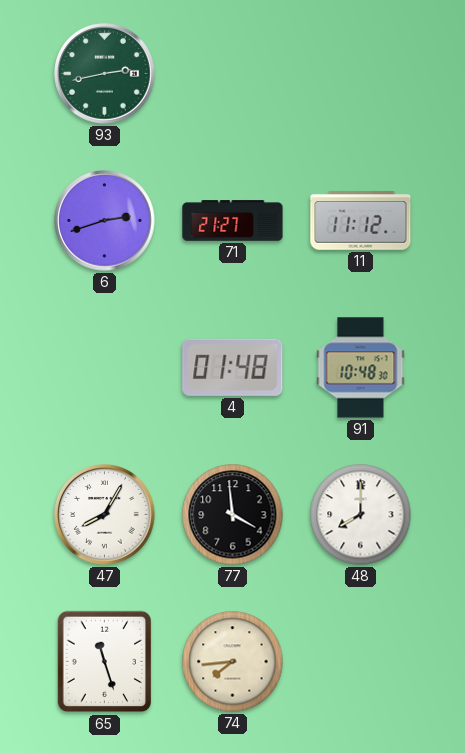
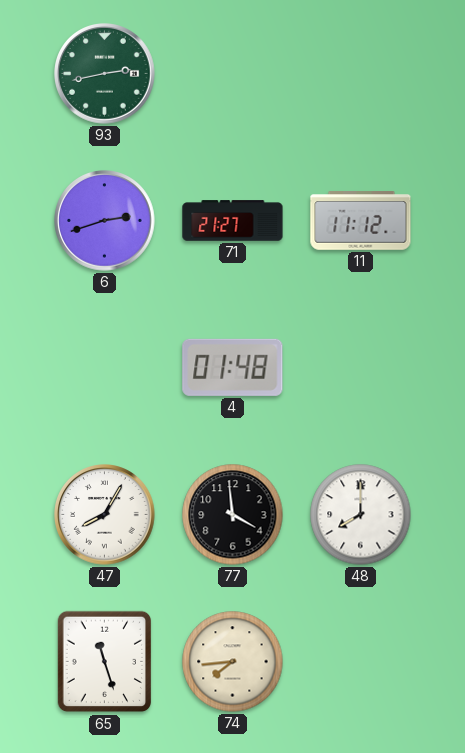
91: 10:48 -> none
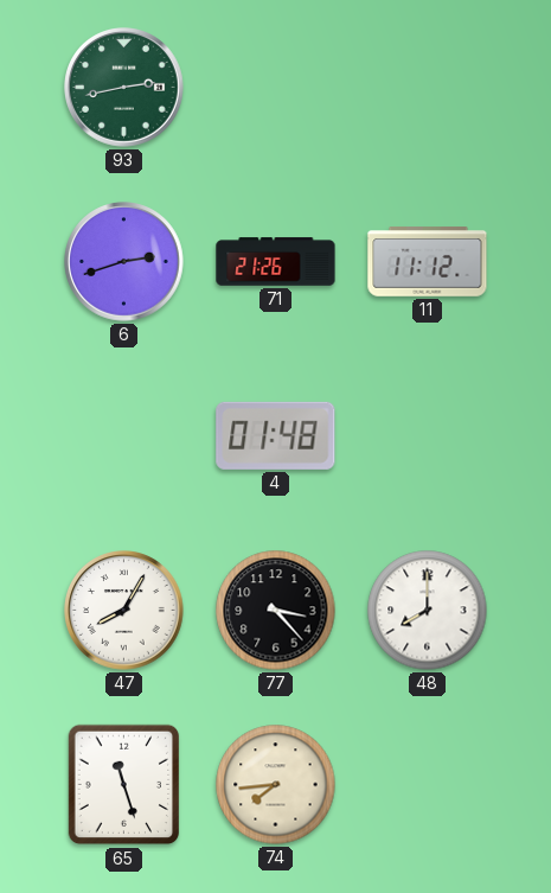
71: 21:27 -> 21:26
77: 3:59 -> 3:23
